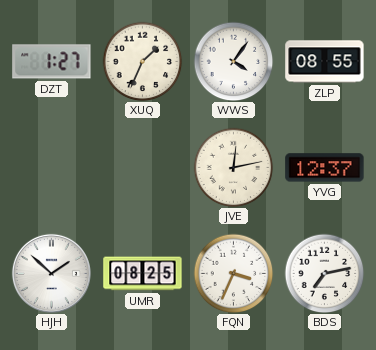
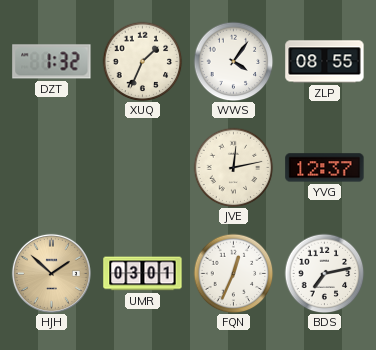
DZT: 1:27 -> 1:32
HJH dial: white -> champagne
UMR: 08:25 -> 03:01
FQN: 3:34 -> 12:34
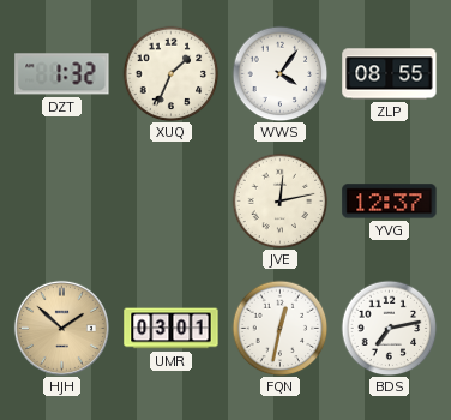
FQN: 12:34 -> 12:32
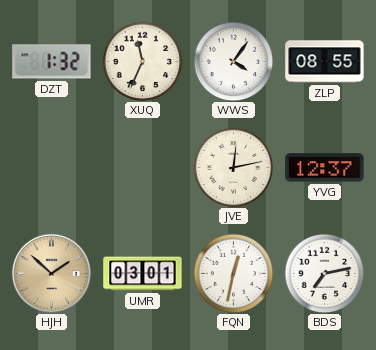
XUQ: 1:34 -> 11:34
